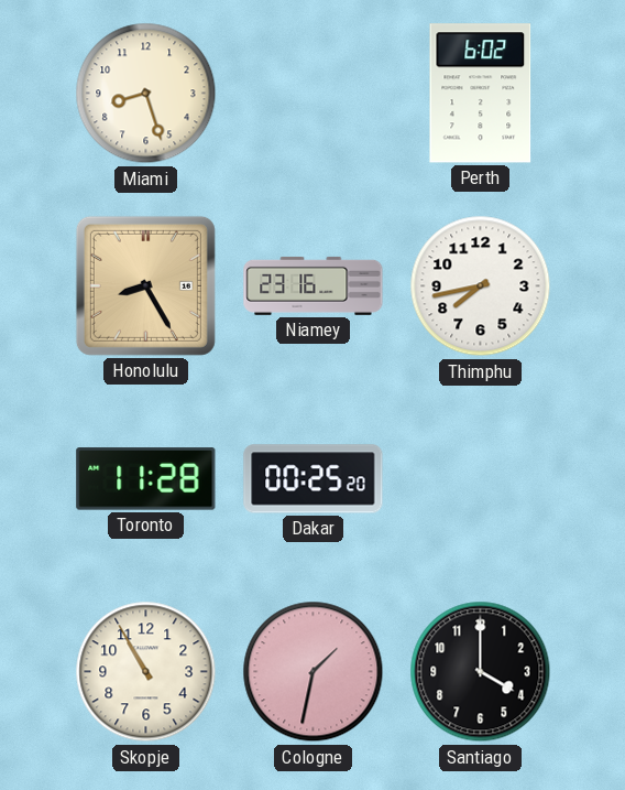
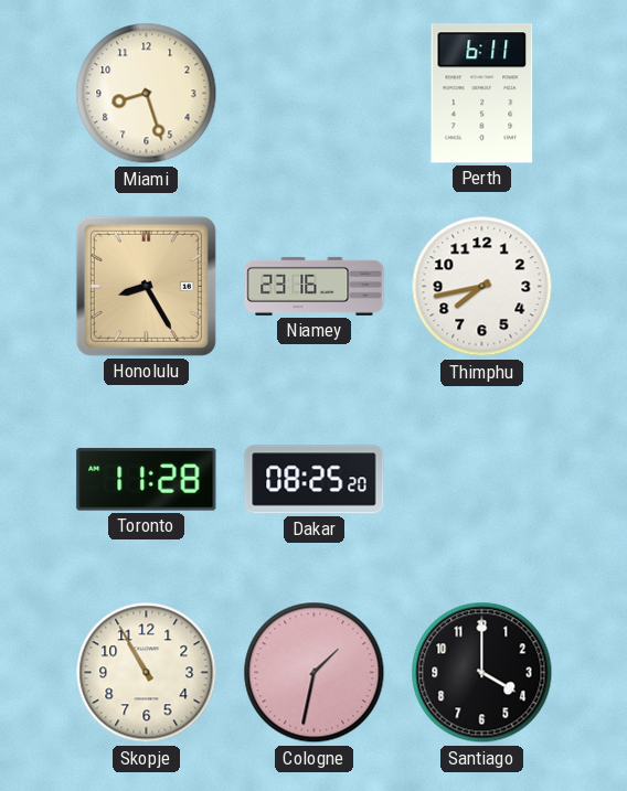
Perth: 6:02 -> 6:11
Dakar: 00:25 -> 08:25
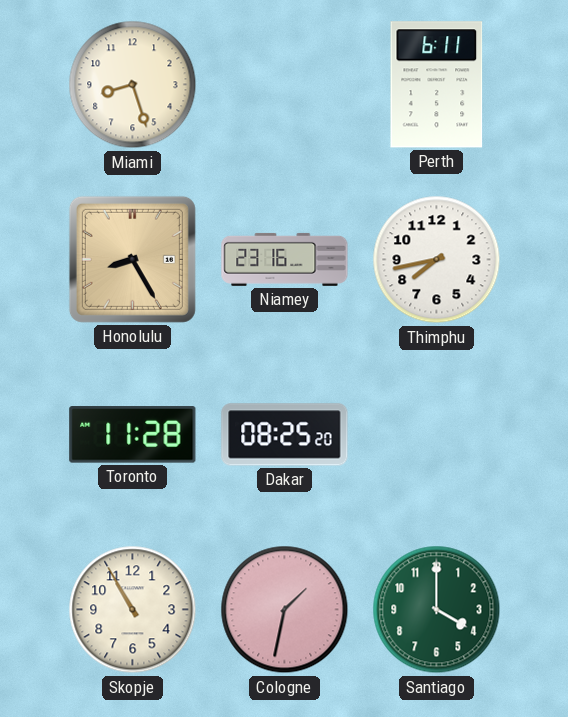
Santiago dial: black -> green
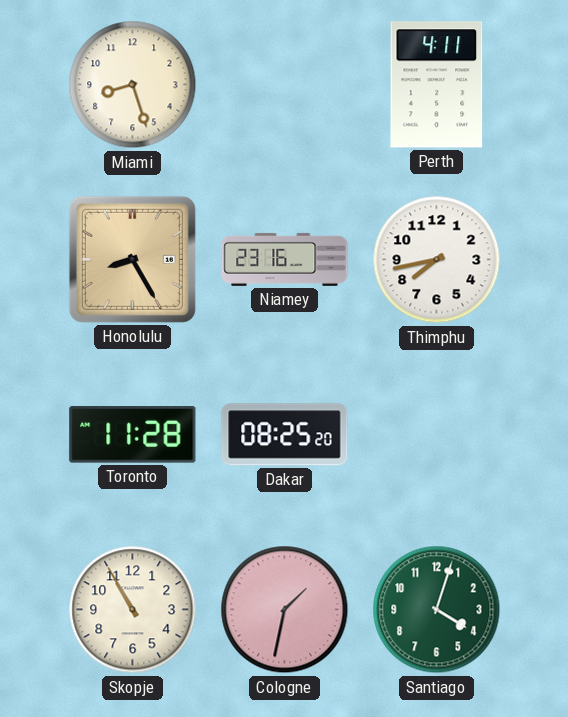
Perth: 6:11 -> 4:11
Santiago: 4:00 -> 4:03
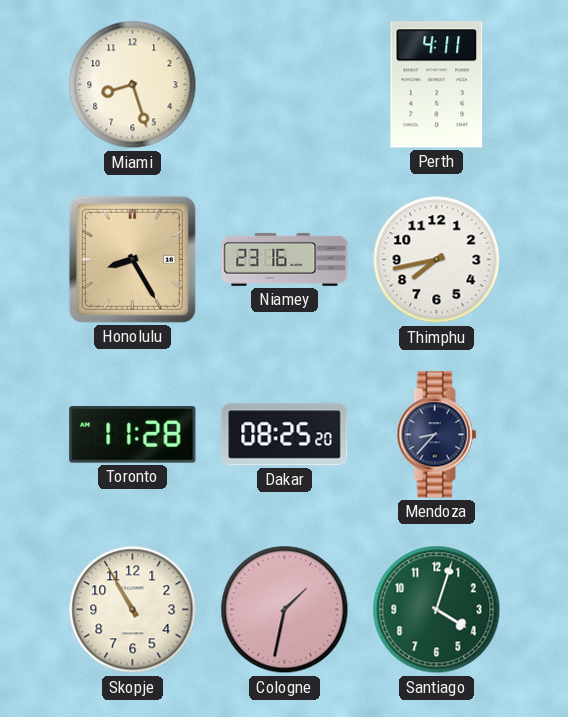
Mendoza: none -> 8:37
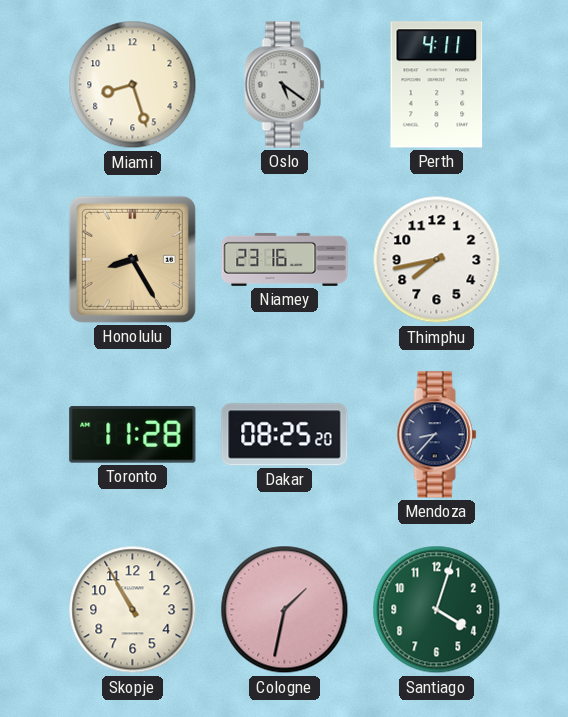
Oslo: none -> 5:21
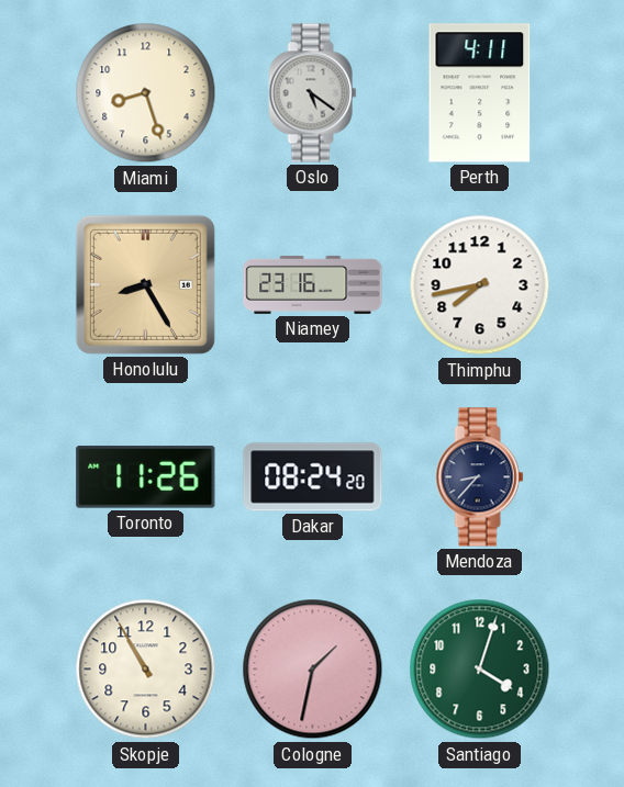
Toronto: 11:28 -> 11:26
Dakar: 08:25 -> 08:24
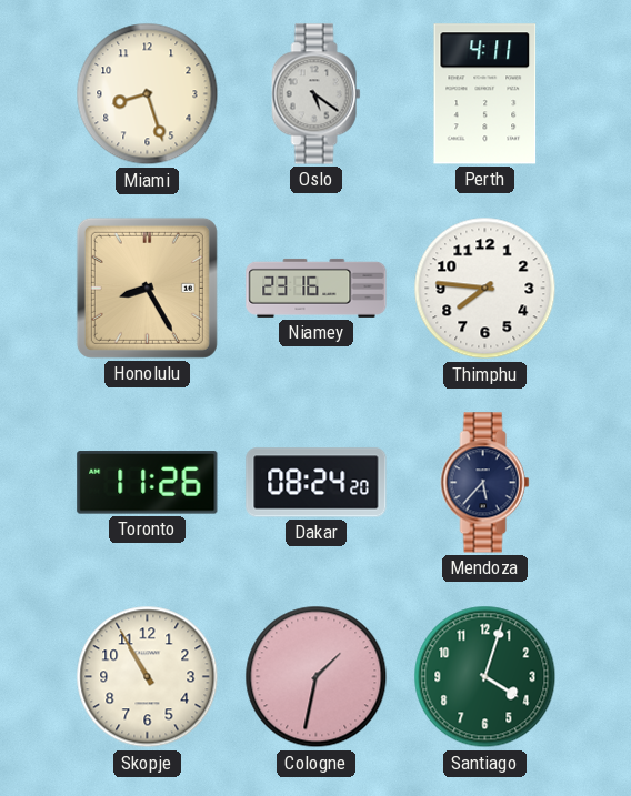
Thimphu: 7:43 -> 7:46
Mendoza: 8:37 -> 5:37
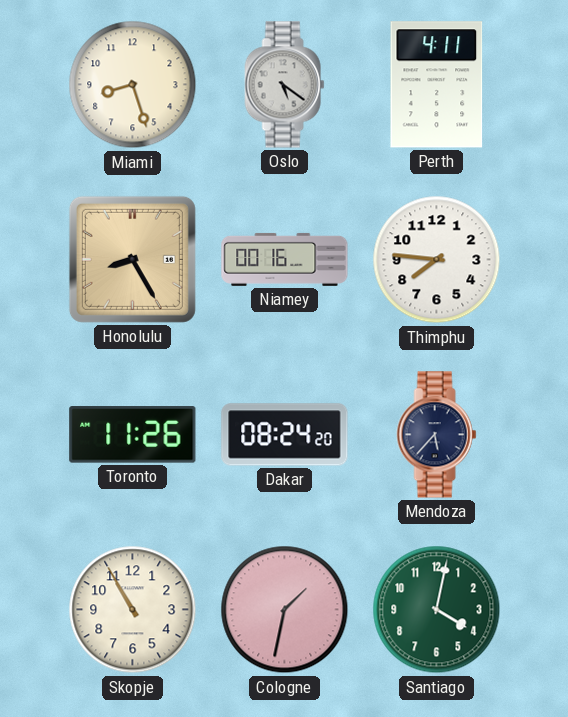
Niamey: 23:16 -> 00:16
Santiago: 4:03 -> 4:02
